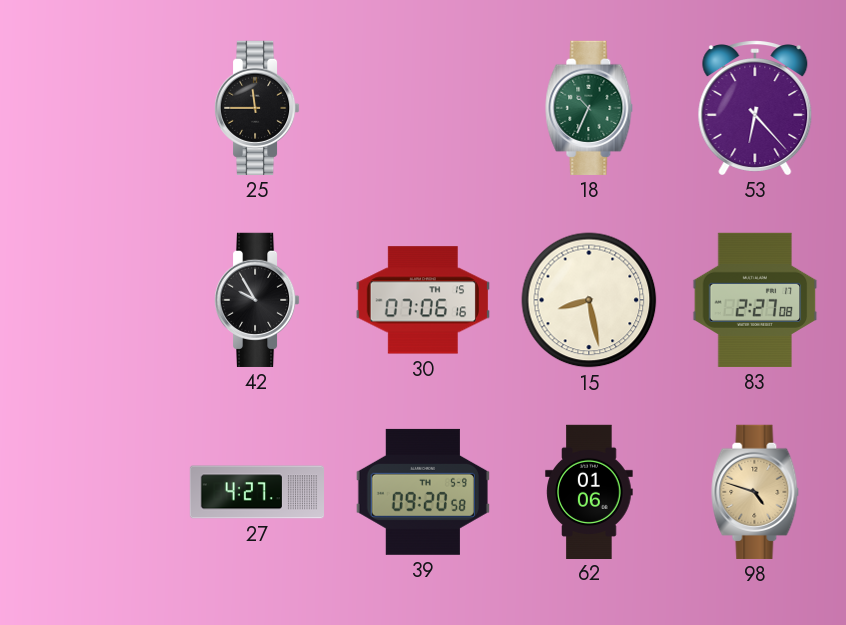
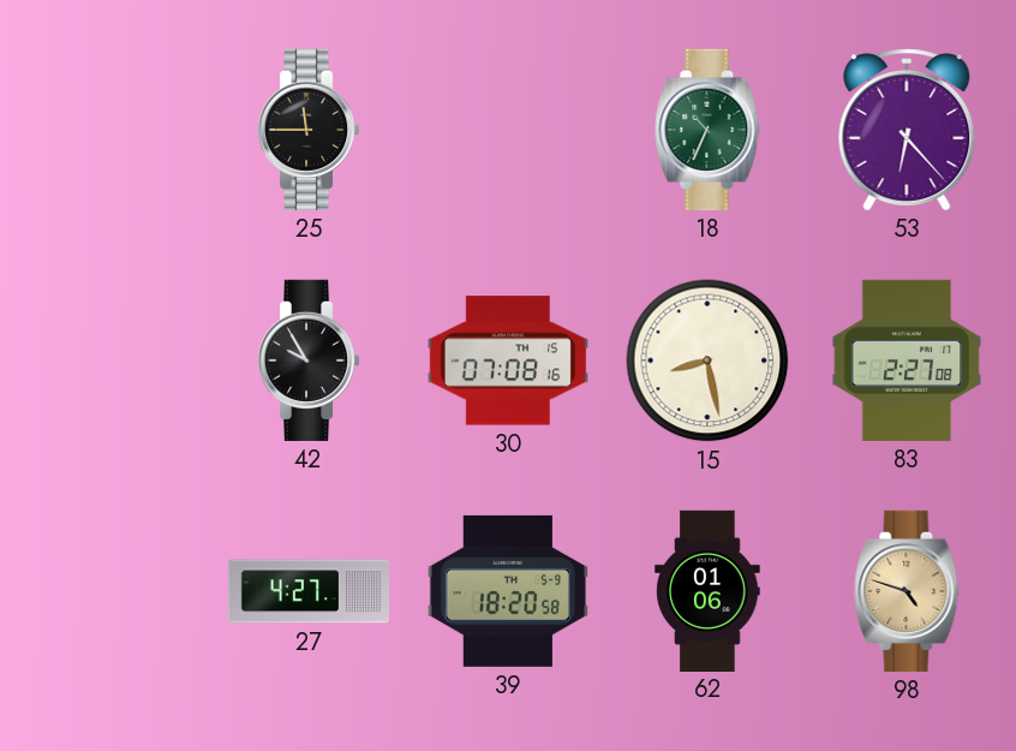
30: 07:06 -> 07:08
39: 09:20 -> 18:20
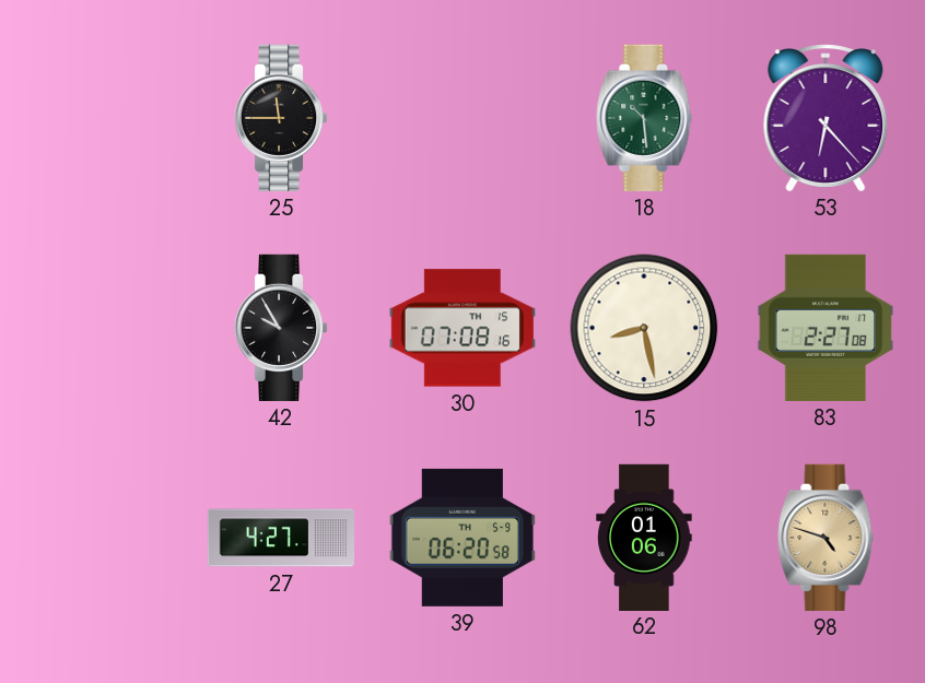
18: 10:34 -> 10:29
39: 18:20 -> 06:20
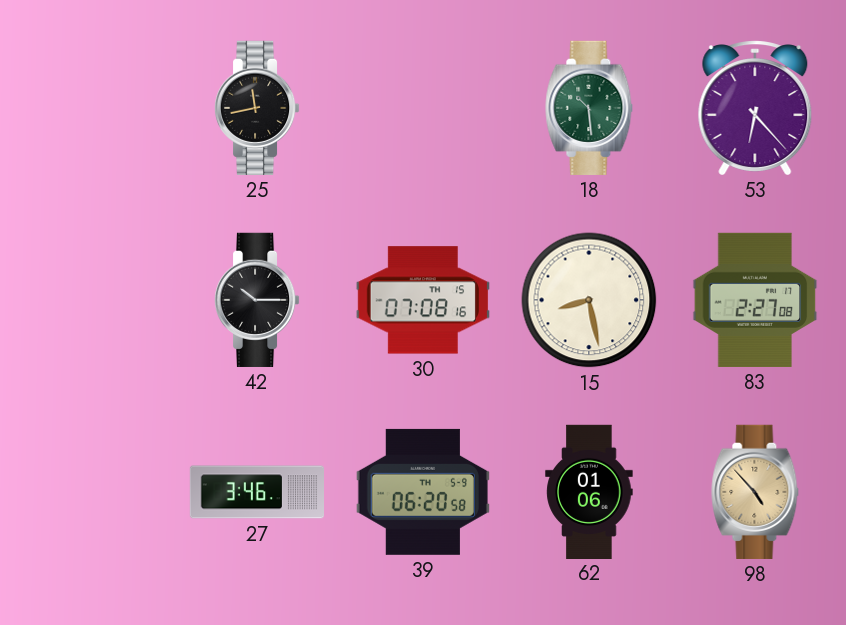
25: 11:45 -> 11:43
42: 9:55 -> 10:15
27: 4:27 -> 3:46
98: 4:48 -> 4:53
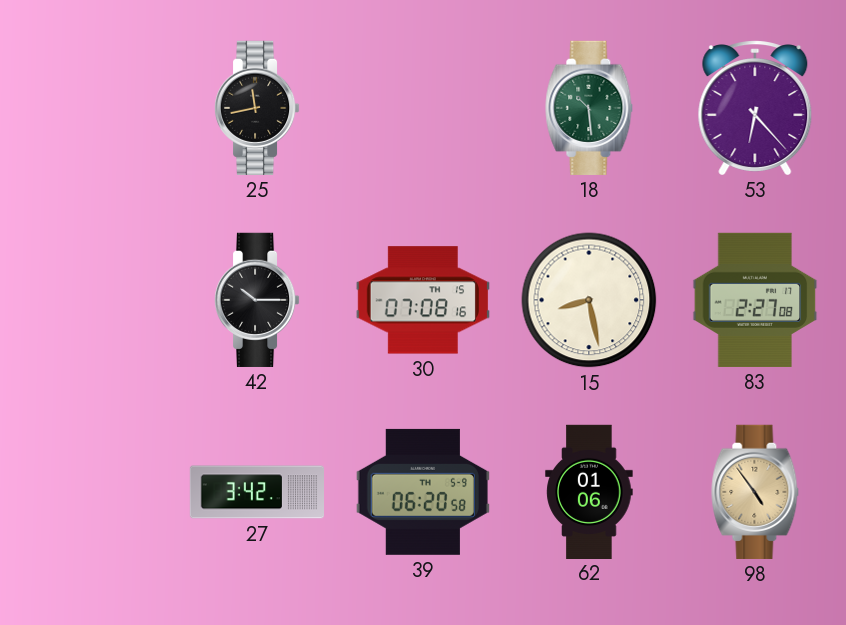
27: 3:46 -> 3:42
98: 4:53 -> 4:54
